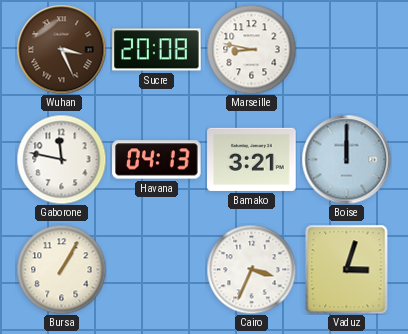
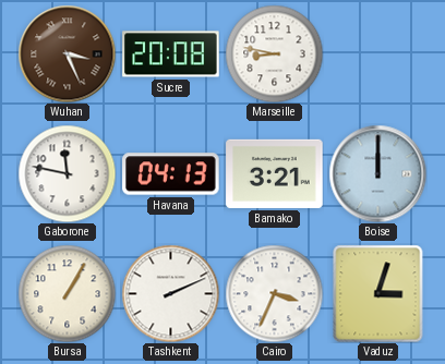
Tashkent: none -> 2:11
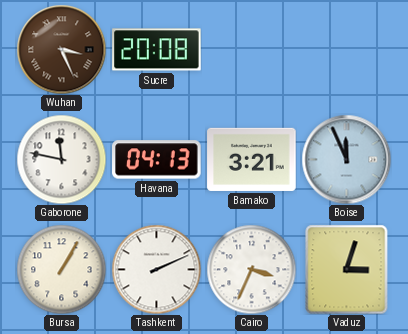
Marseille: 8:47 -> none
Boise: 12:00 -> 11:56
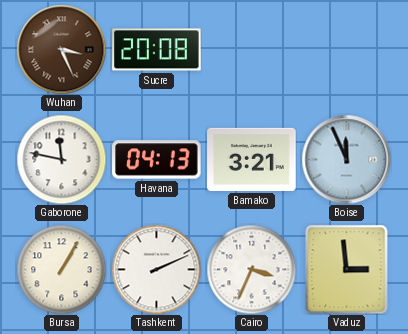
Vaduz: 3:03 -> 2:59
